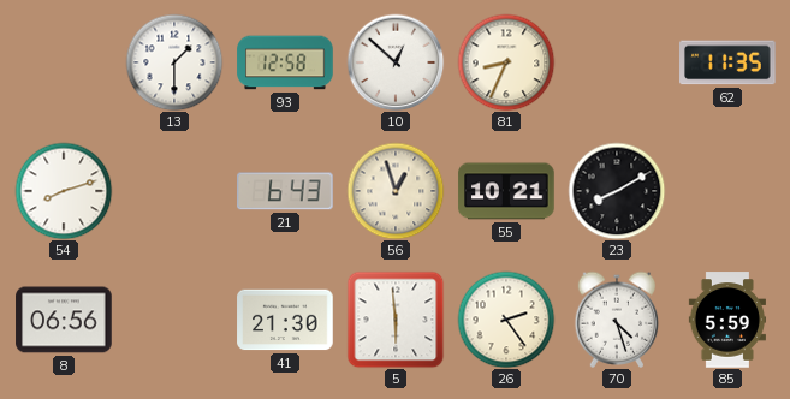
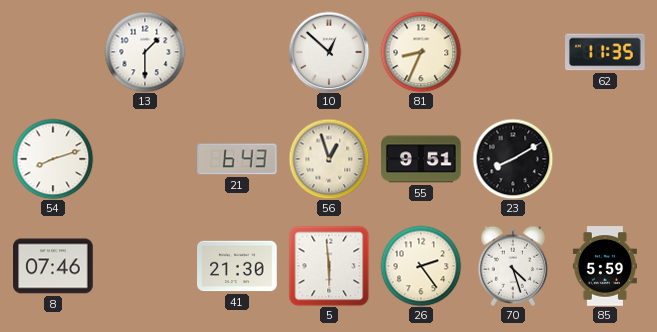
93: 12:58 -> none
55: 10:21 -> 9:51
8: 06:56 -> 07:46
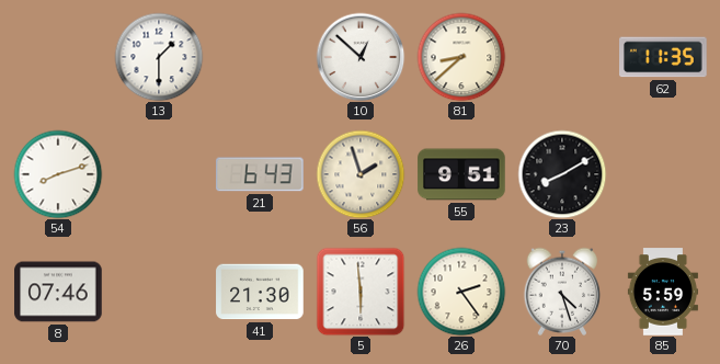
81: 8:34 -> 8:38
56: 12:57 -> 1:57
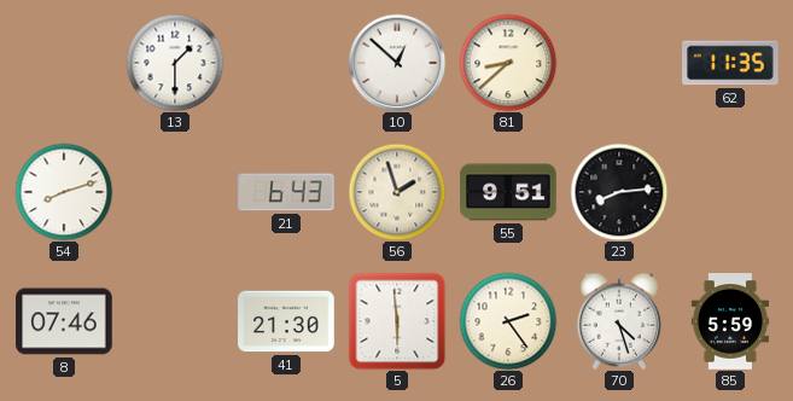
23: 8:10 -> 8:14
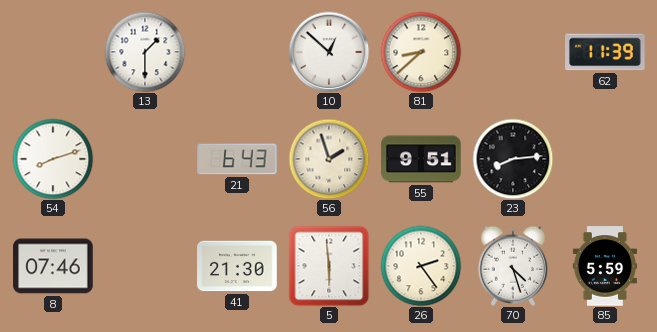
62: 11:35 -> 11:39
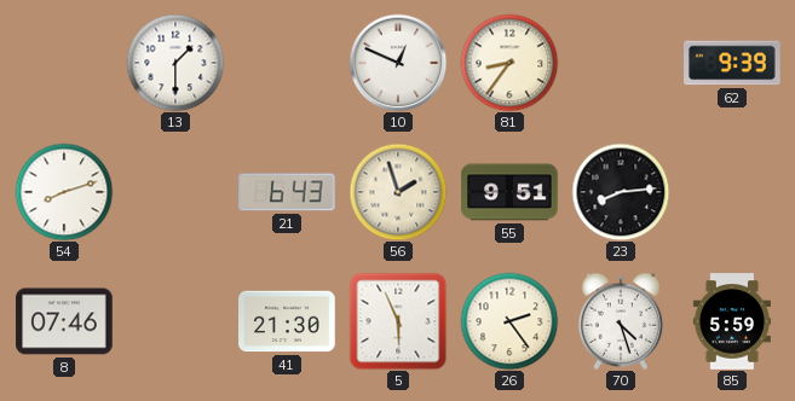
10: 12:52 -> 12:49
81: 8:38 -> 8:36
62: 11:39 -> 9:39
5: 5:59 -> 5:56
